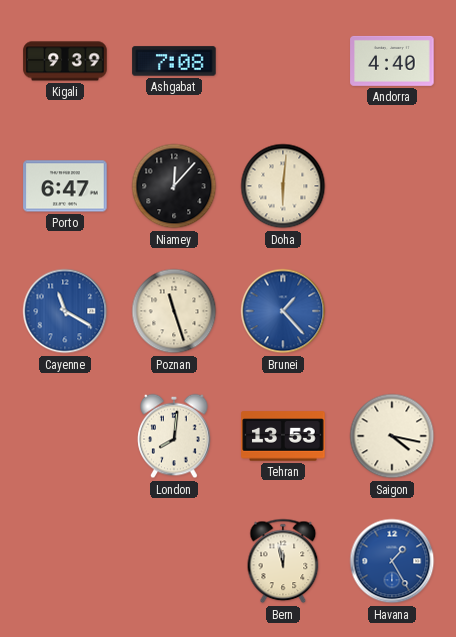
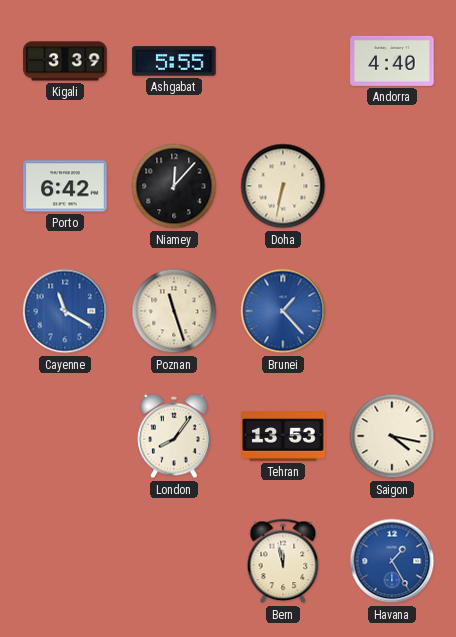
Kigali: 9:39 -> 3:39
Ashgabat: 7:08 -> 5:55
Porto: 6:47 -> 6:42
Doha: 6:01 -> 6:32
London: 8:01 -> 8:06
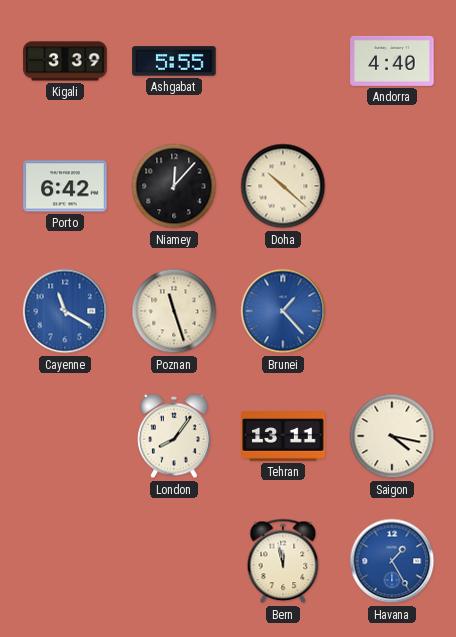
Doha: 6:32 -> 10:22
Tehran: 13:53 -> 13:11
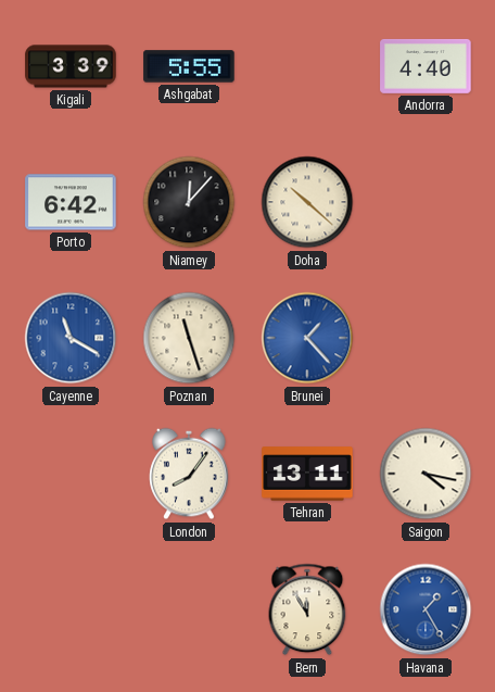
Bern: 11:58 -> 11:55
